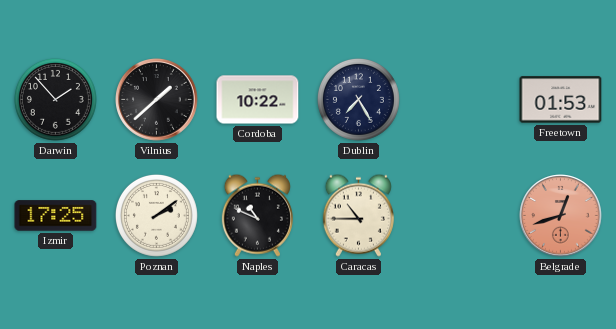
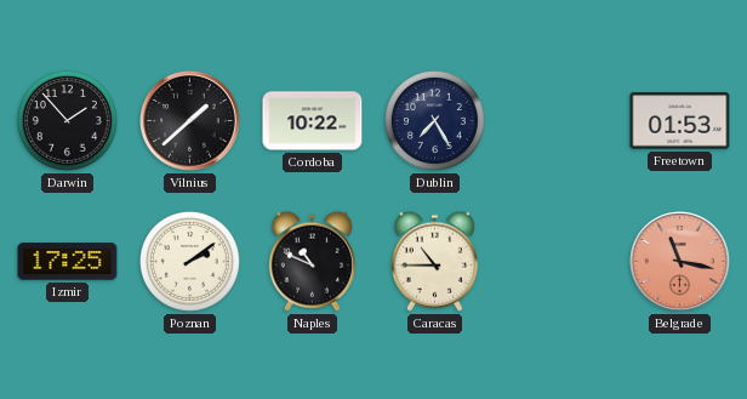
Belgrade: 12:42 -> 11:17
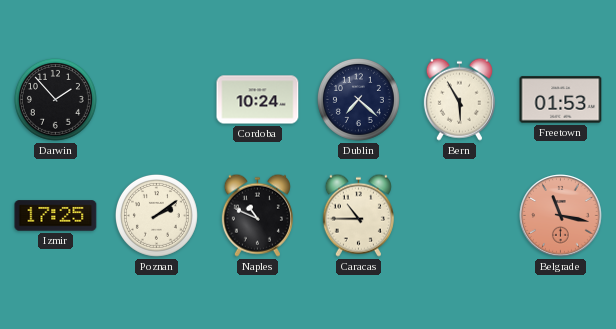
Vilnius: 1:38 -> none
Cordoba: 10:22 -> 10:24
Dublin: 7:25 -> 7:22
Bern: none -> 5:55
